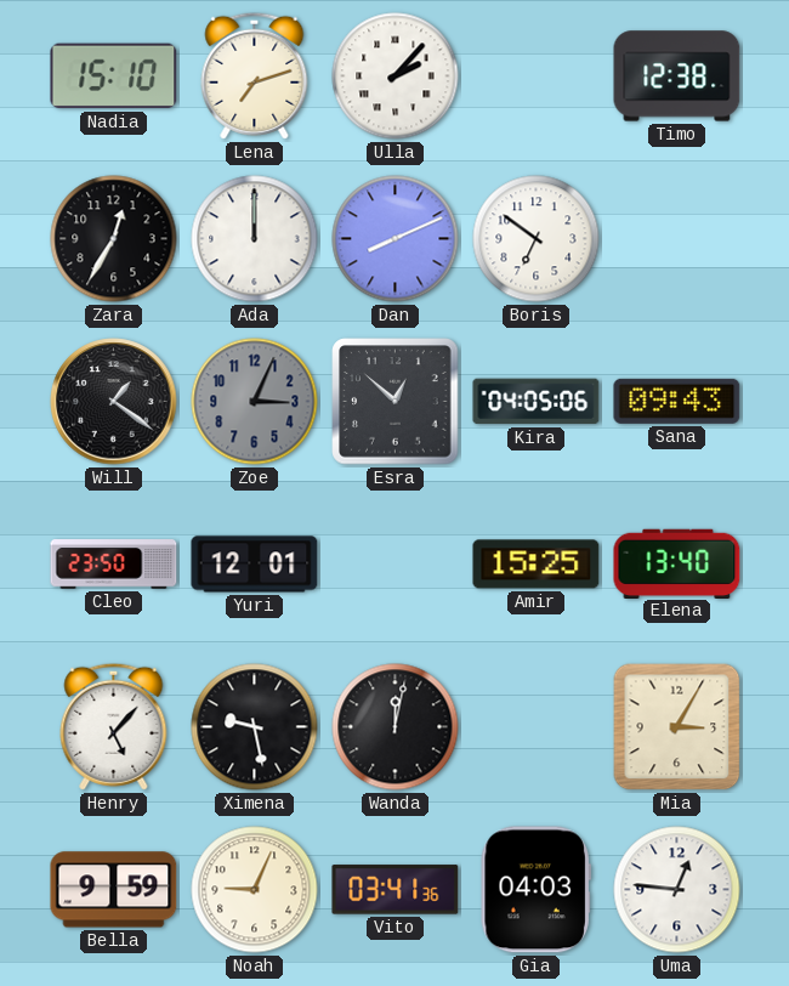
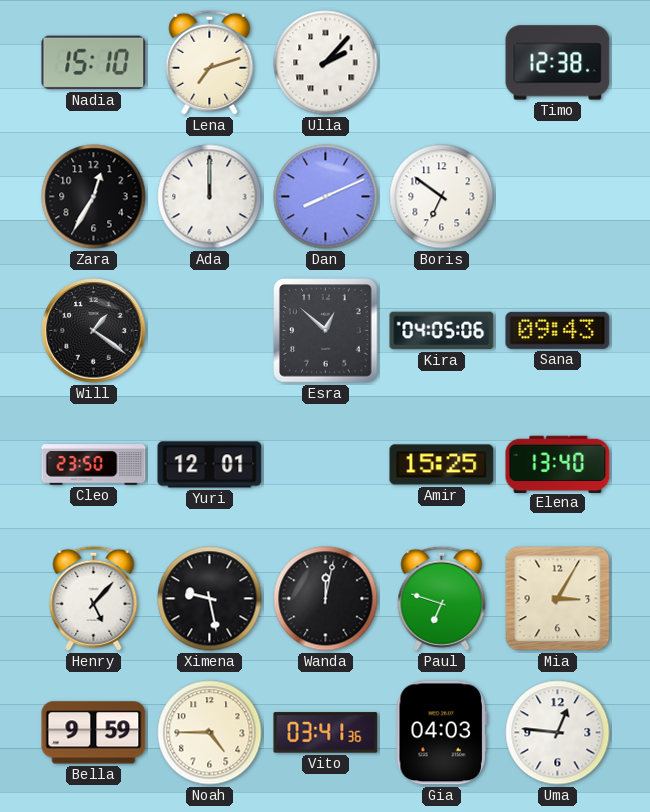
Zoe: 3:04 -> none
Paul: none -> 6:48
Noah: 9:04 -> 4:45
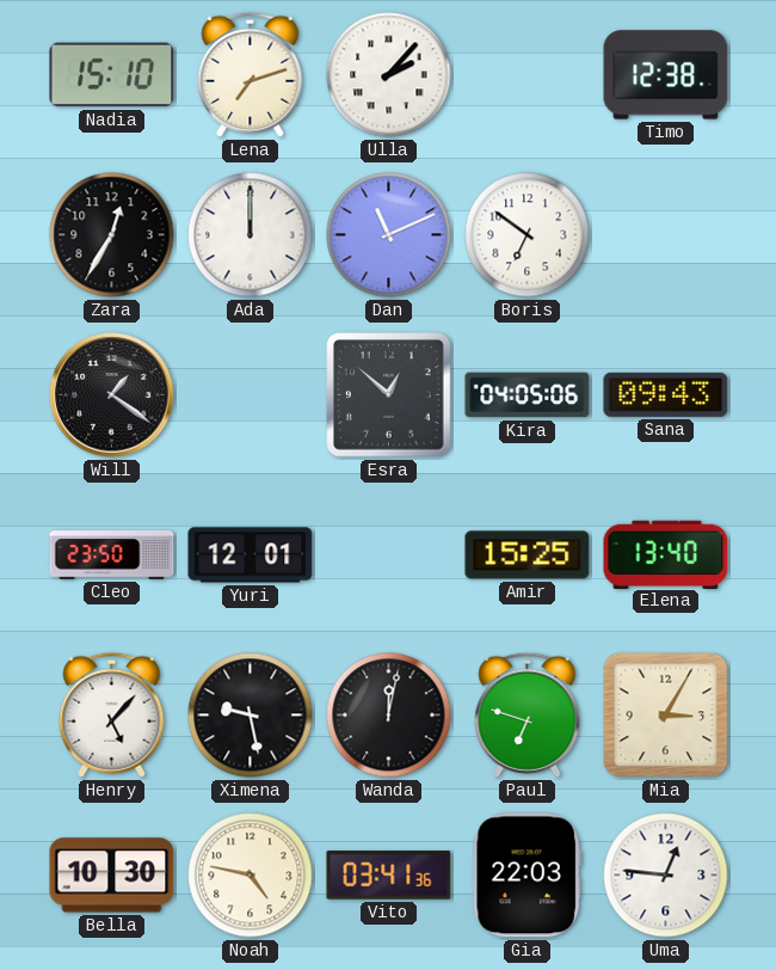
Dan: 8:11 -> 11:11
Bella: 9:59 -> 10:30
Noah: 4:45 -> 4:47
Gia: 04:03 -> 22:03
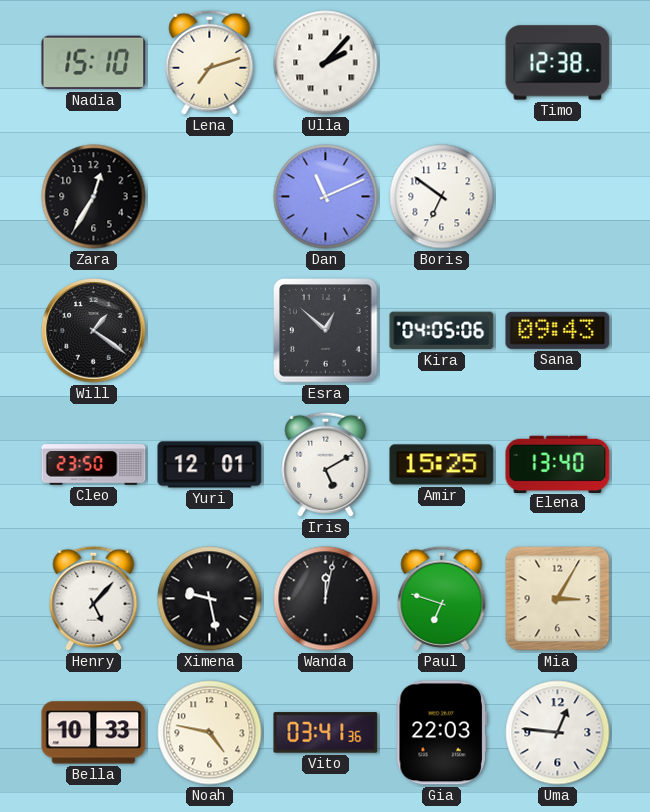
Ada: 12:00 -> none
Iris: none -> 5:10
Bella: 10:30 -> 10:33
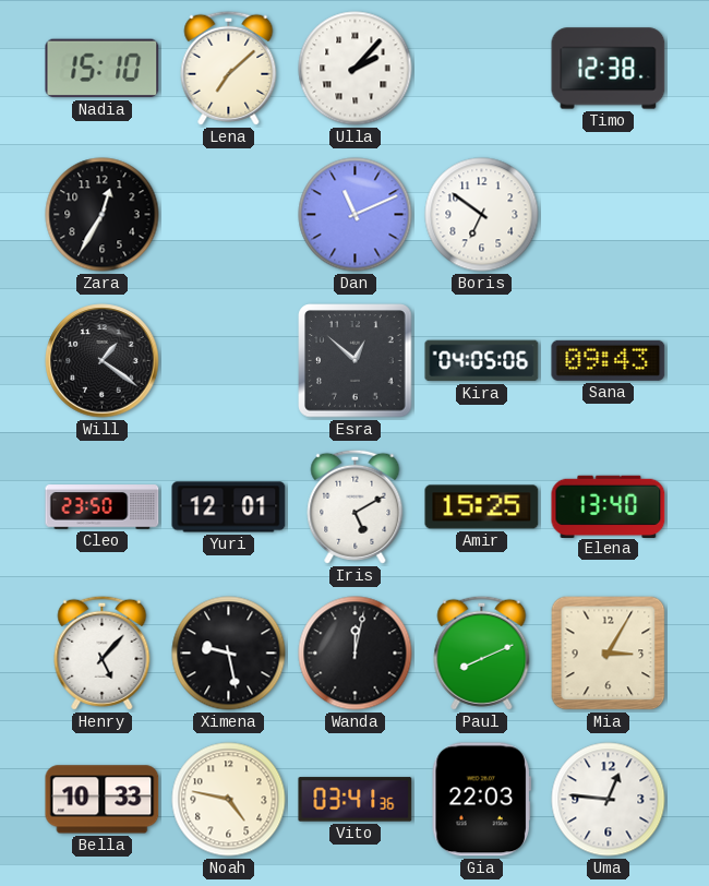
Lena: 7:12 -> 7:08
Paul: 6:48 -> 8:11
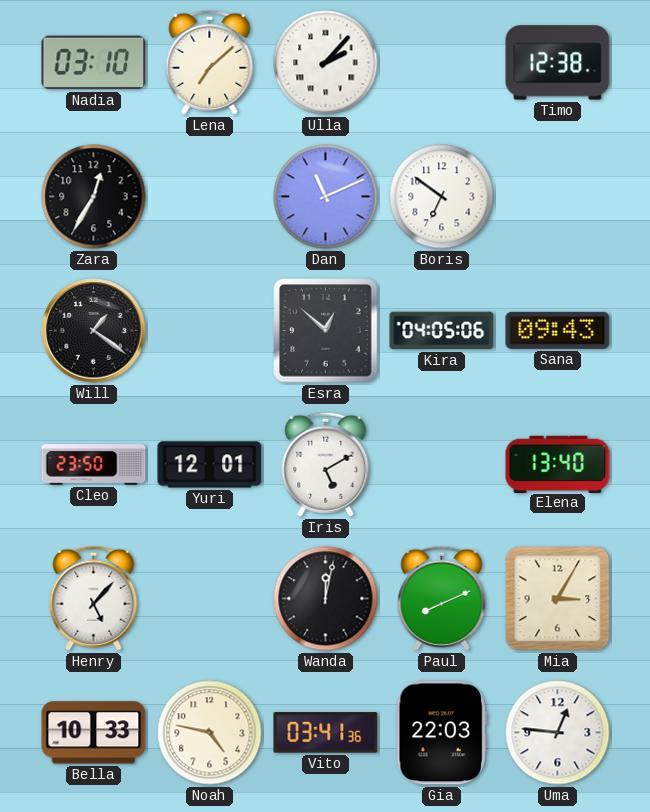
Nadia: 15:10 -> 03:10
Amir: 15:25 -> none
Ximena: 9:28 -> none
